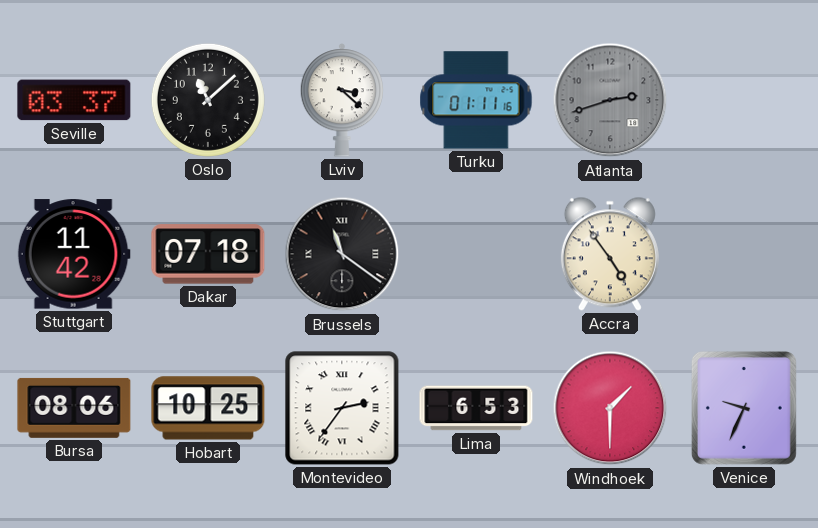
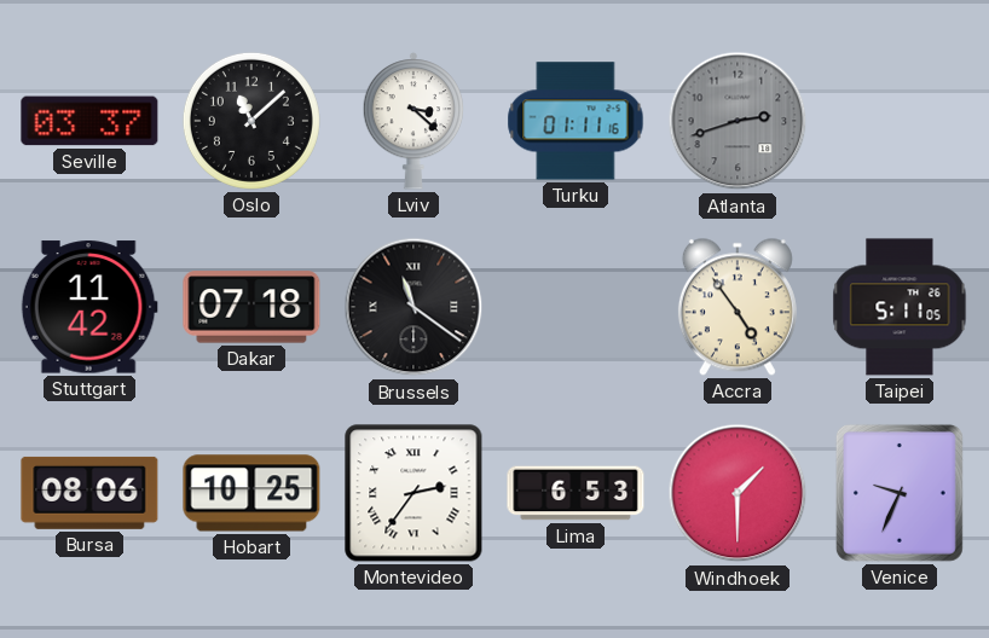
Taipei: none -> 5:11
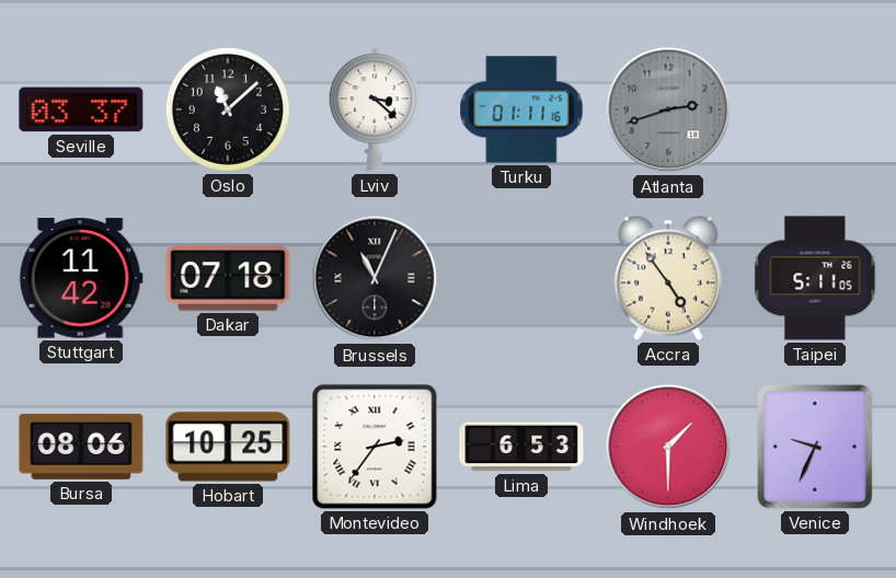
Brussels: 11:21 -> 11:04
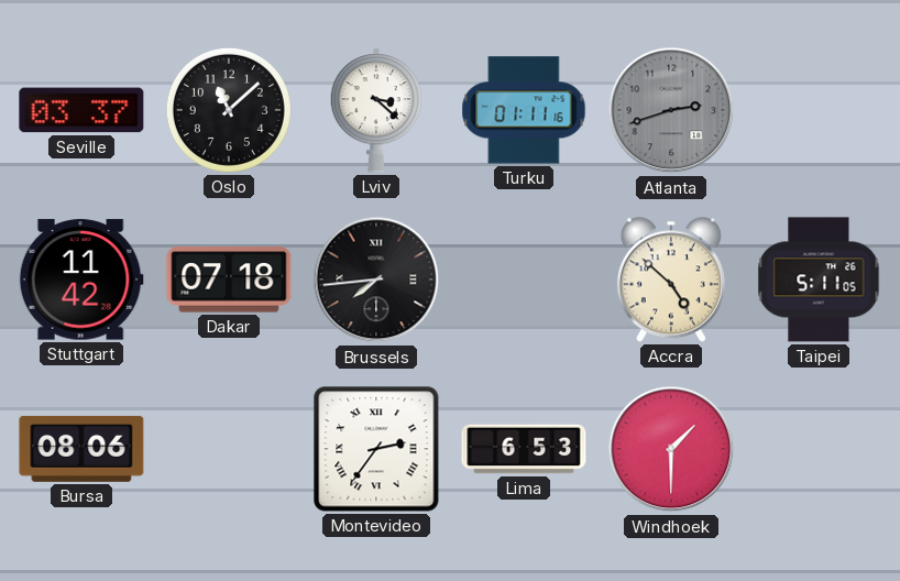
Brussels: 11:04 -> 7:44
Accra: 4:54 -> 4:52
Hobart: 10:25 -> none
Venice: 9:34 -> none
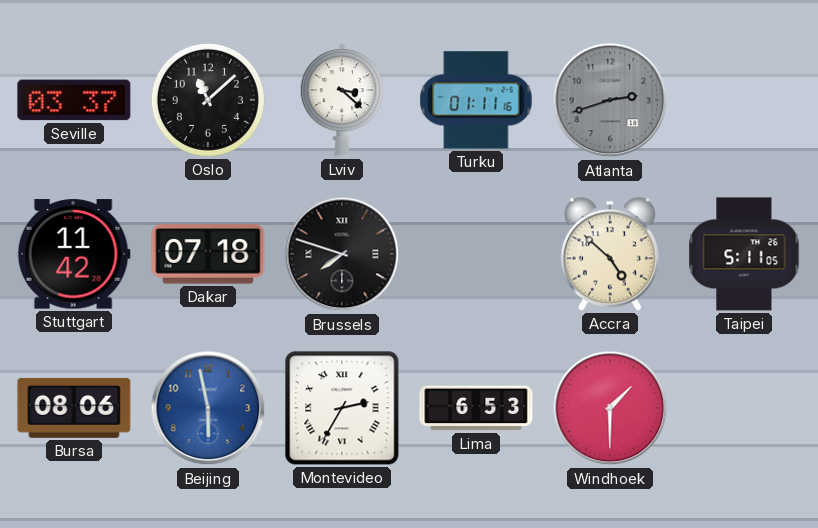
Brussels: 7:44 -> 7:48
Beijing: none -> 5:58
Montevideo: 2:36 -> 2:35
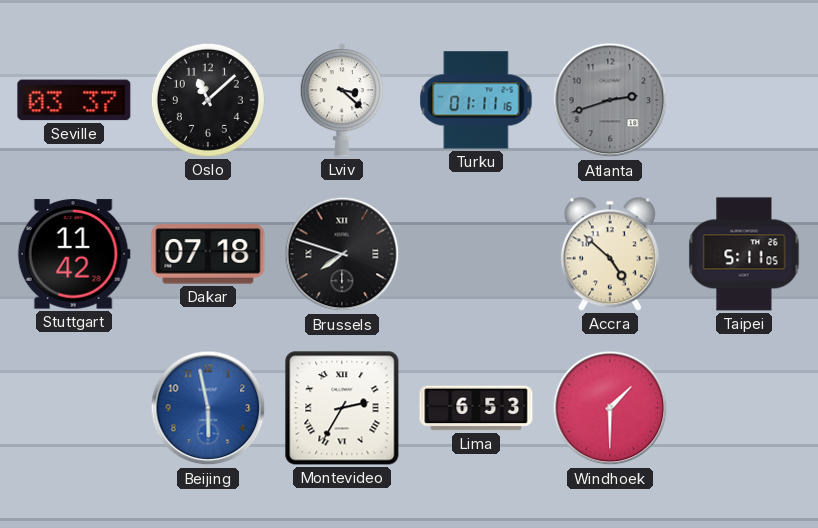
Bursa: 08:06 -> none
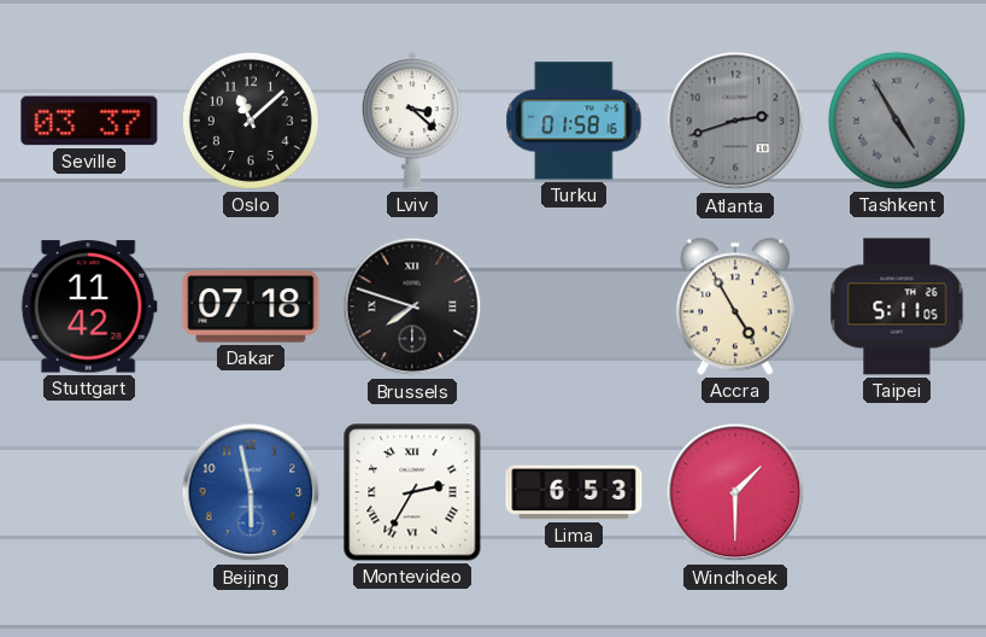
Turku: 01:11 -> 01:58
Tashkent: none -> 4:55
Accra: 4:52 -> 4:55
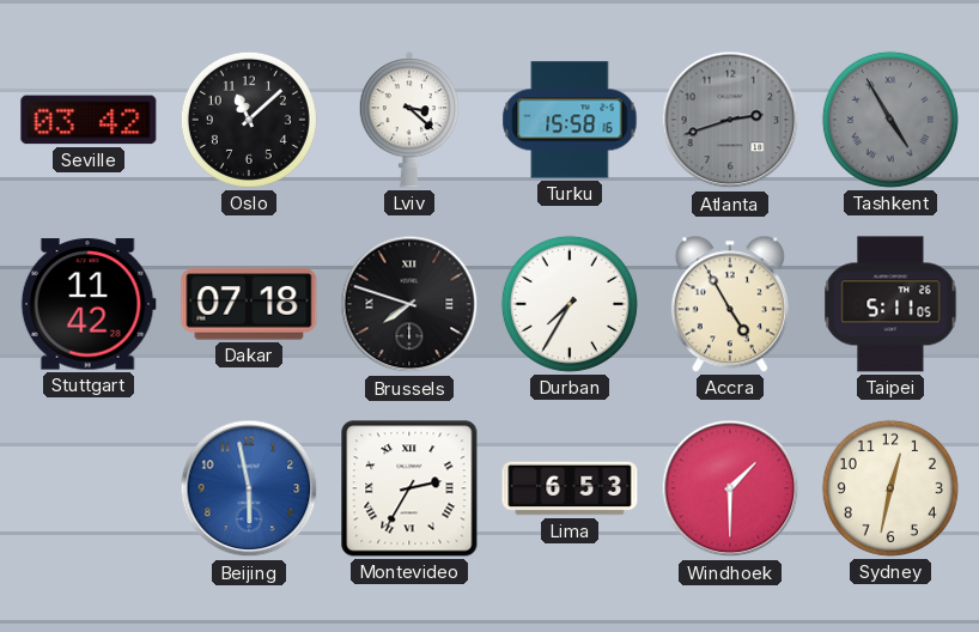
Seville: 03:37 -> 03:42
Turku: 01:58 -> 15:58
Durban: none -> 7:35
Sydney: none -> 12:32
